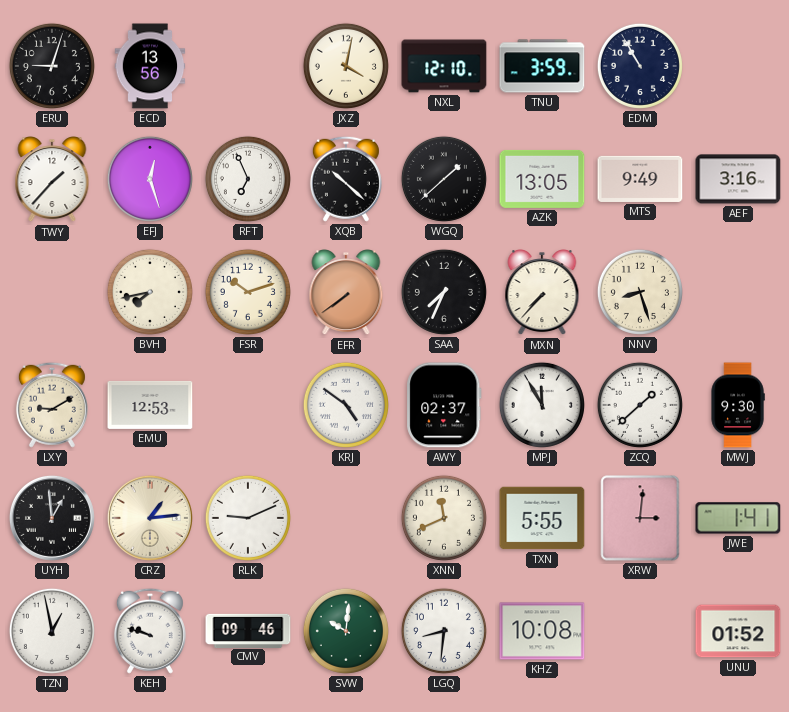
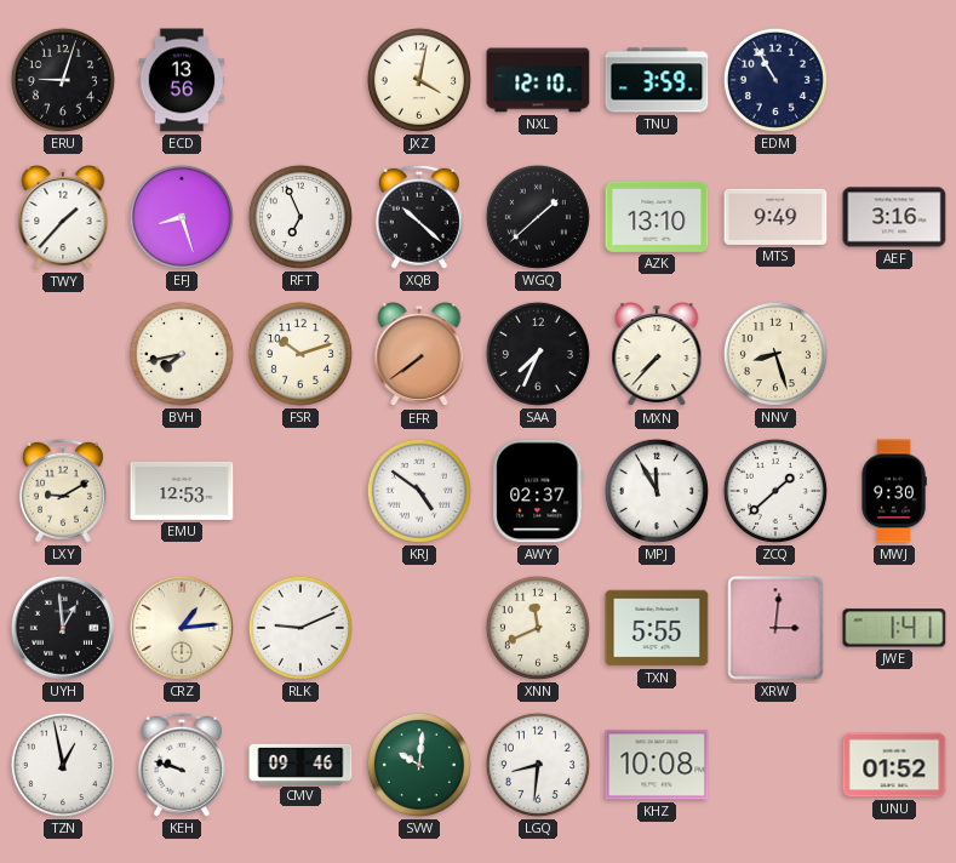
EFJ: 12:27 -> 8:27
AZK: 13:05 -> 13:10
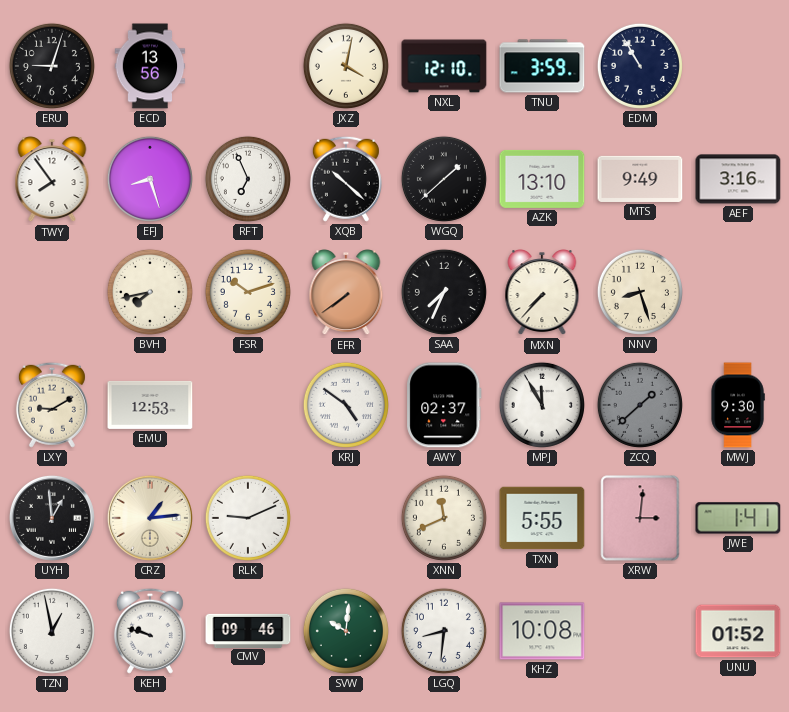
TWY: 1:37 -> 7:54
ZCQ dial: white -> grey
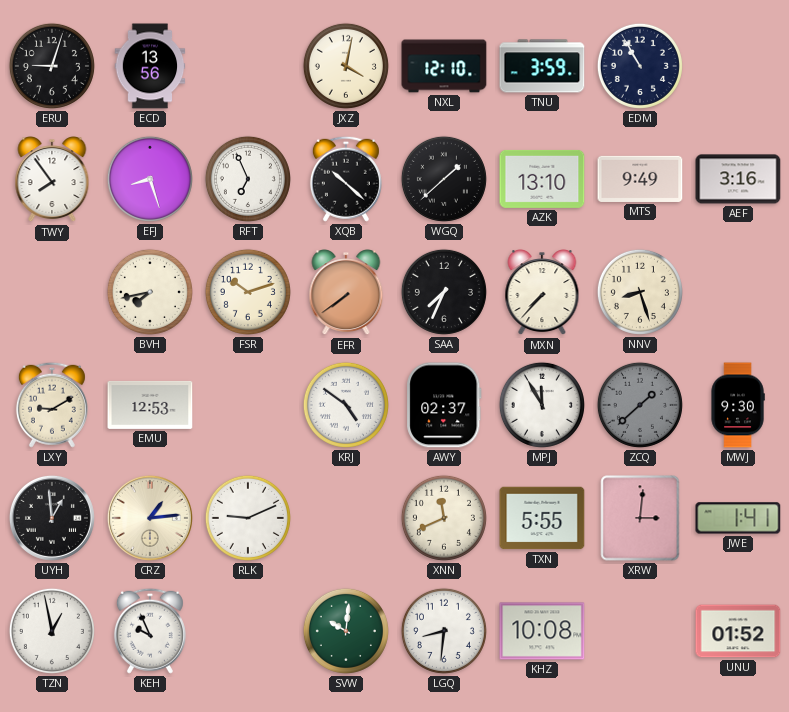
KEH: 9:48 -> 9:56
CMV: 09:46 -> none
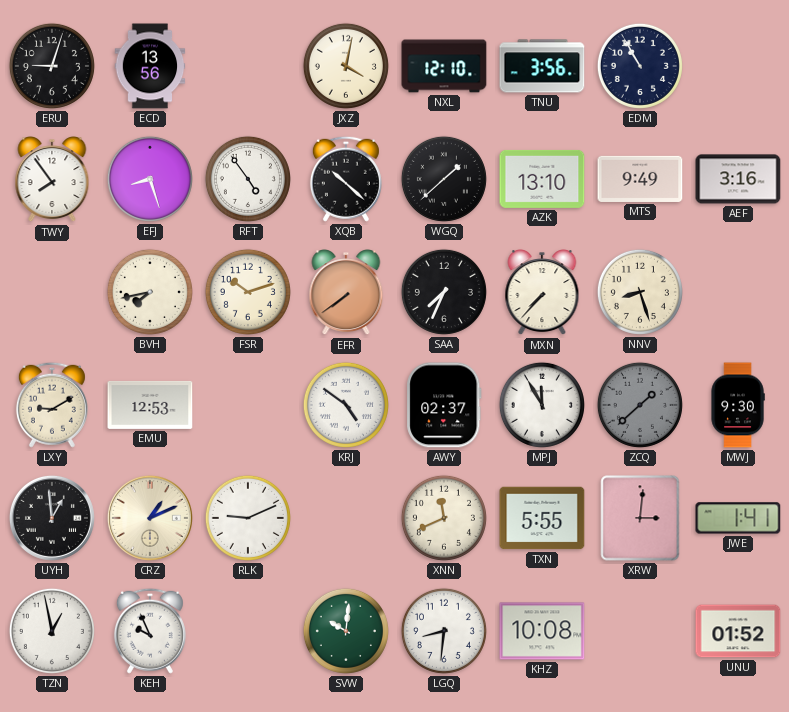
TNU: 3:59 -> 3:56
RFT: 6:56 -> 4:54
CRZ: 1:14 -> 1:11
